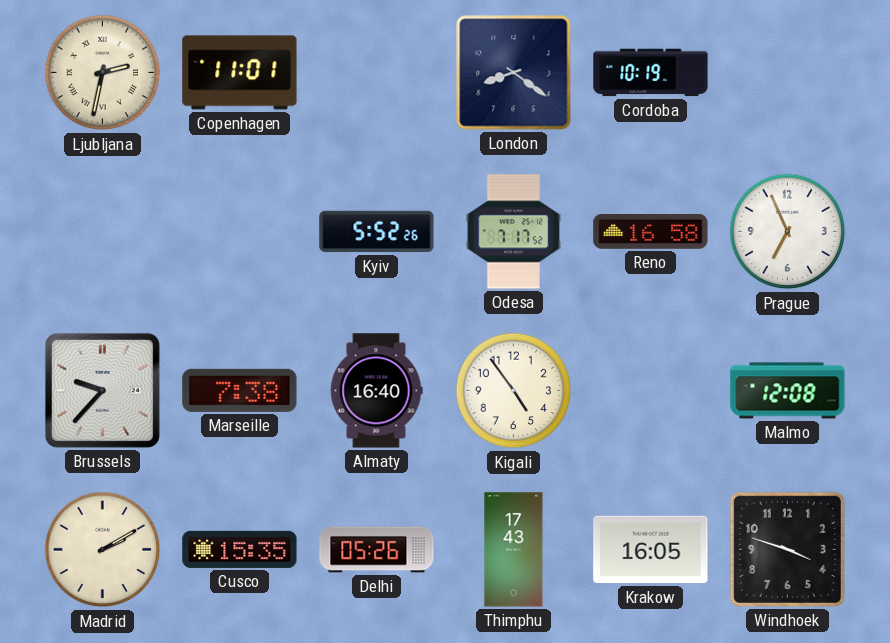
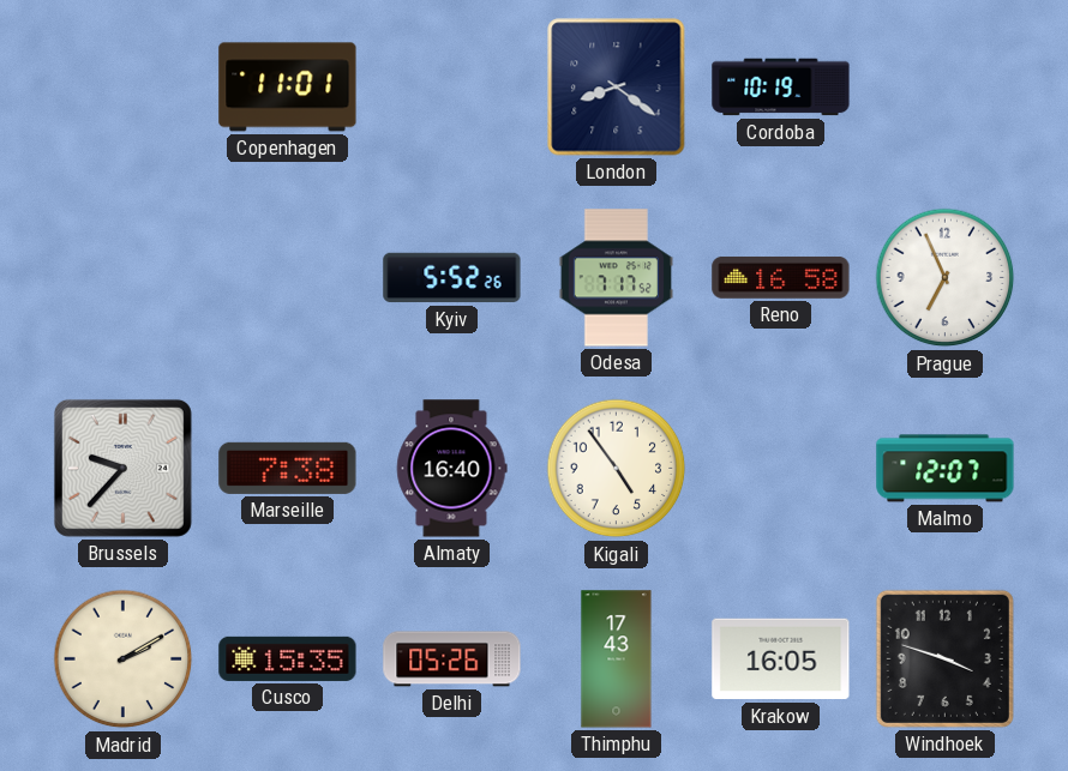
Ljubljana: 2:32 -> none
Malmo: 12:08 -> 12:07
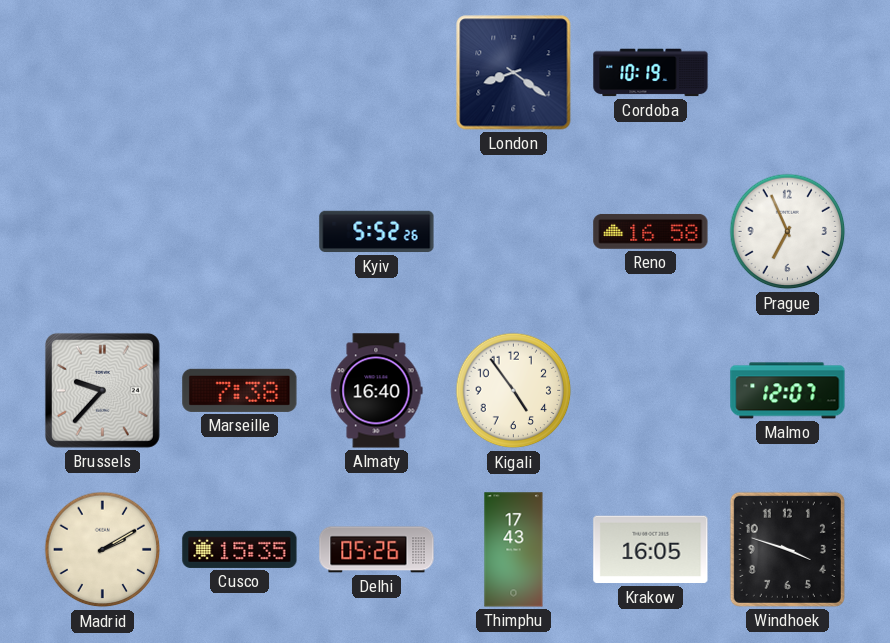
Copenhagen: 11:01 -> none
Odesa: 7:17 -> none
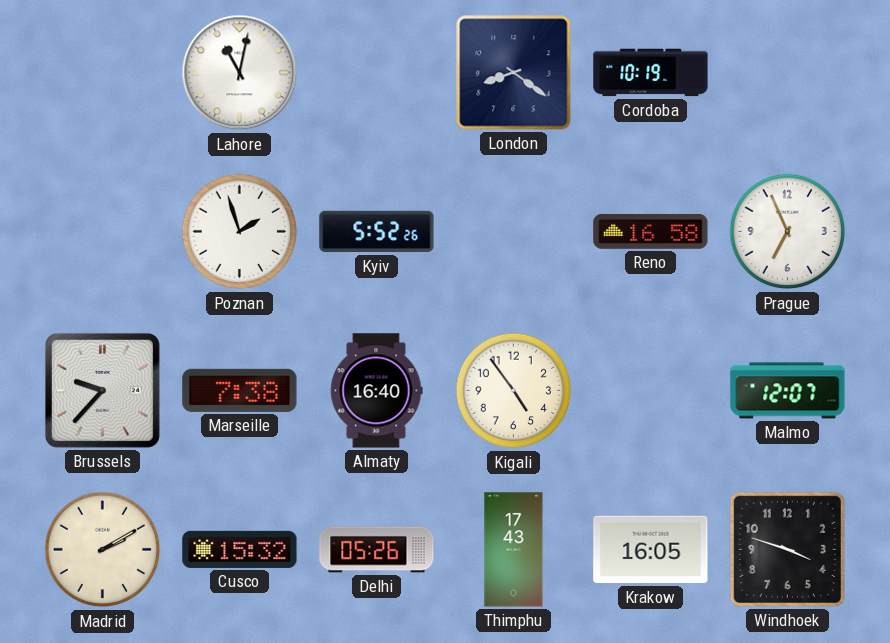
Lahore: none -> 11:02
Poznan: none -> 1:57
Cusco: 15:35 -> 15:32
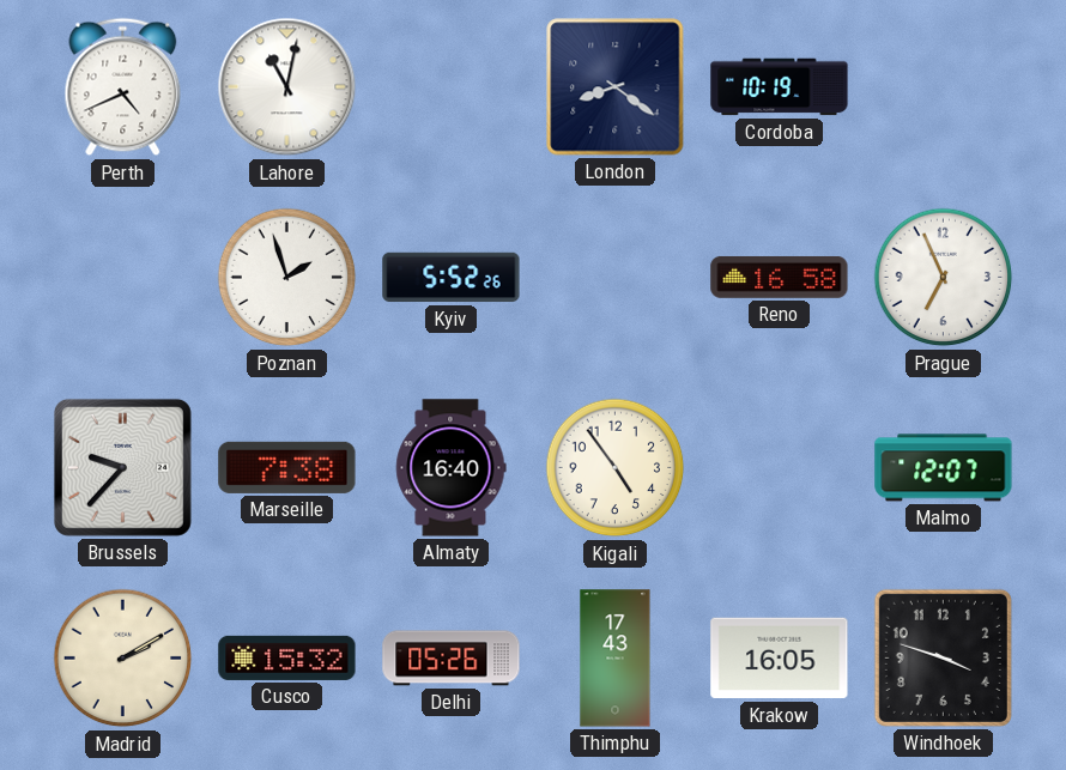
Perth: none -> 4:41
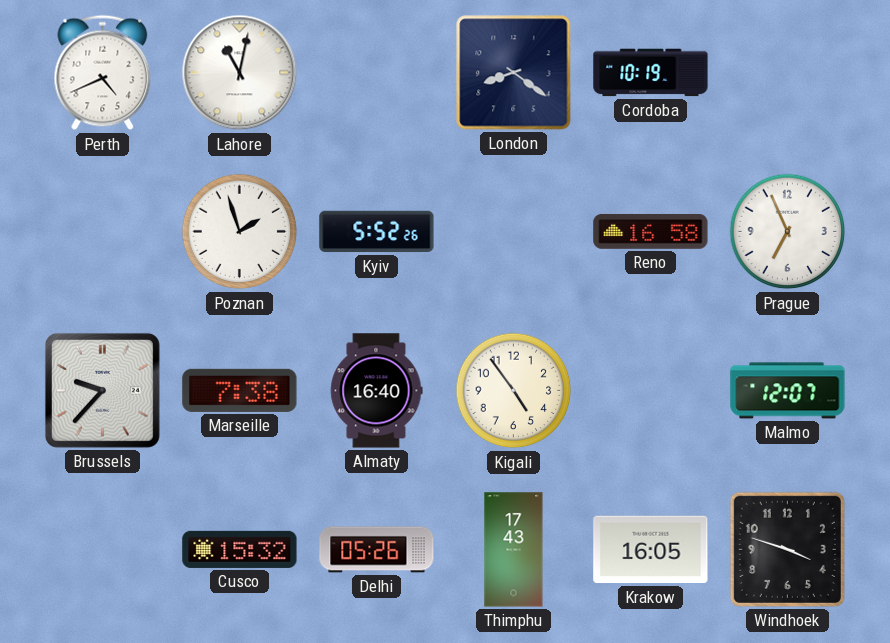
Madrid: 2:10 -> none
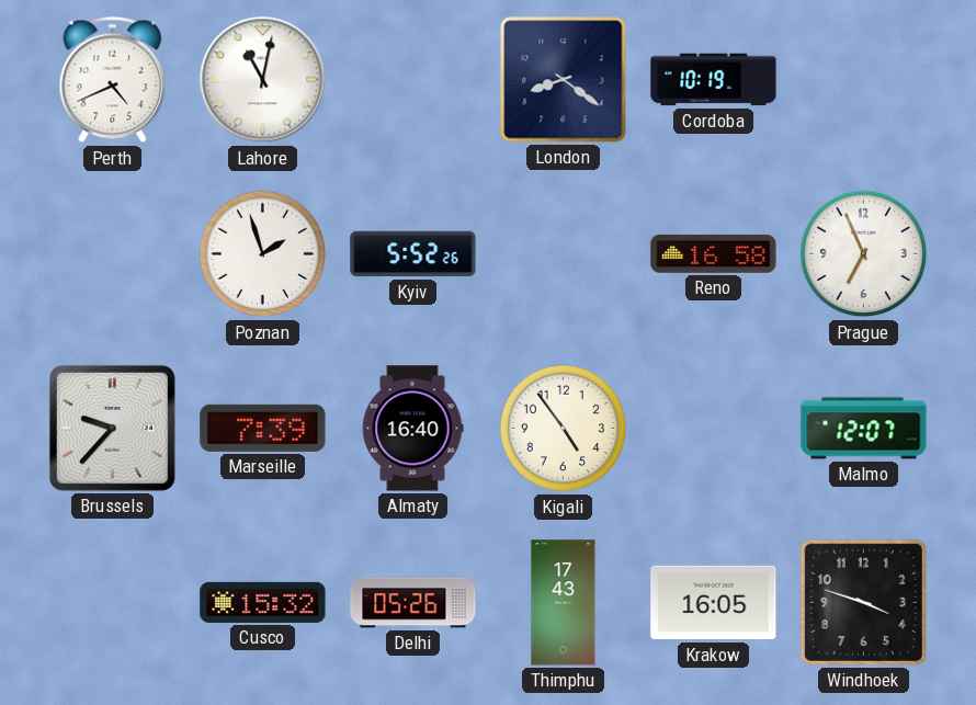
Marseille: 7:38 -> 7:39
